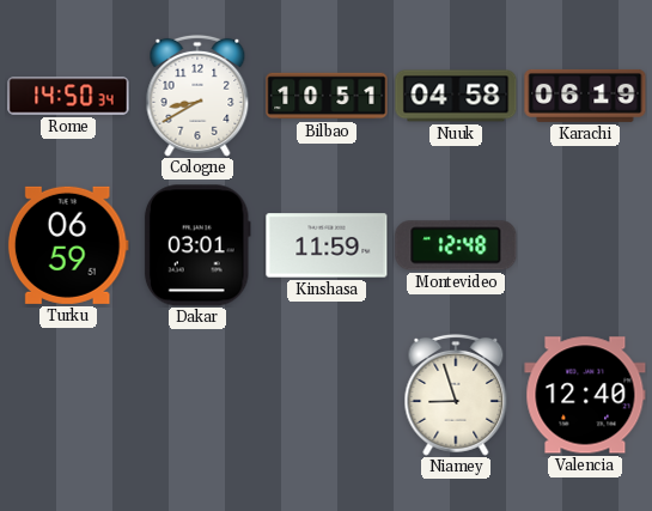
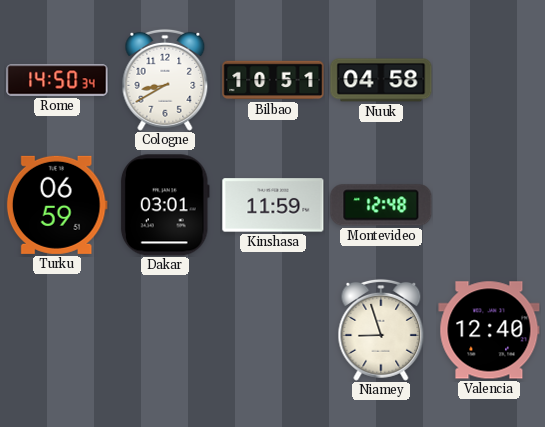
Karachi: 06:19 -> none
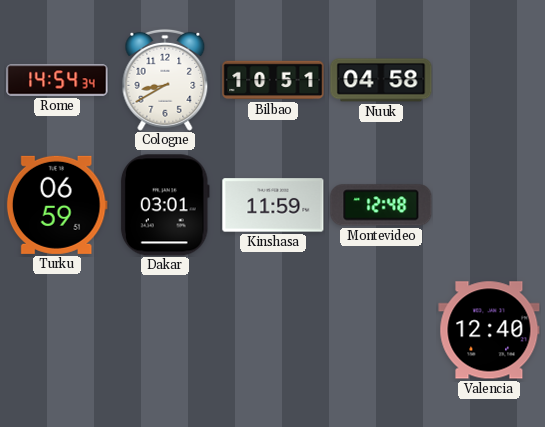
Rome: 14:50 -> 14:54
Niamey: 8:57 -> none
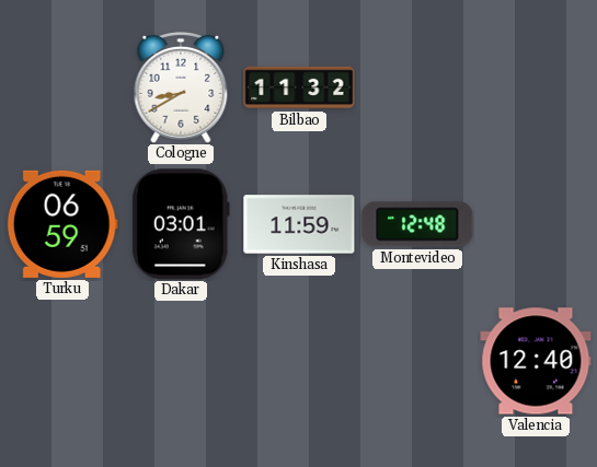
Rome: 14:54 -> none
Bilbao: 10:51 -> 11:32
Nuuk: 04:58 -> none
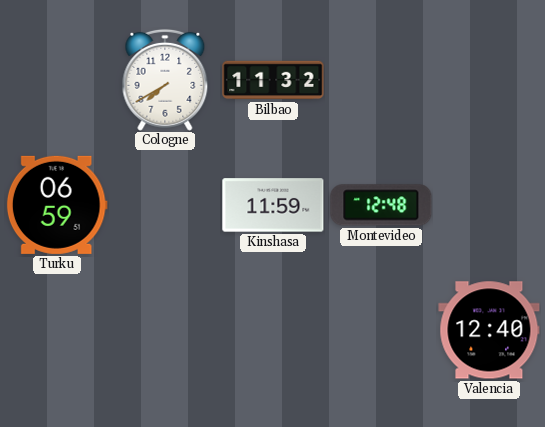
Cologne: 8:40 -> 7:40
Dakar: 03:01 -> none
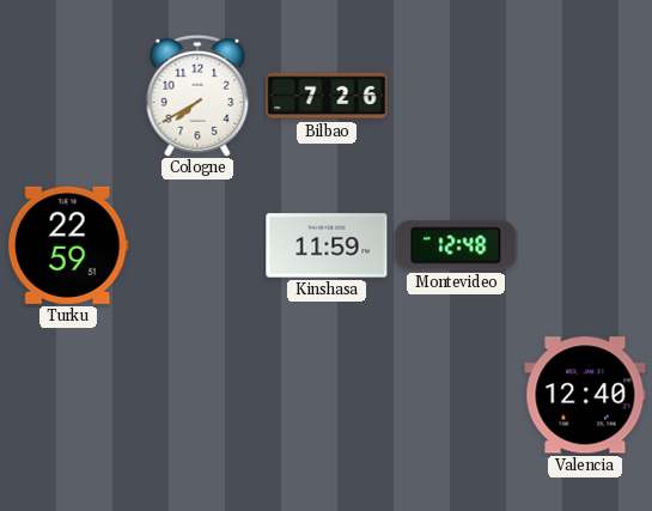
Bilbao: 11:32 -> 7:26
Turku: 06:59 -> 22:59
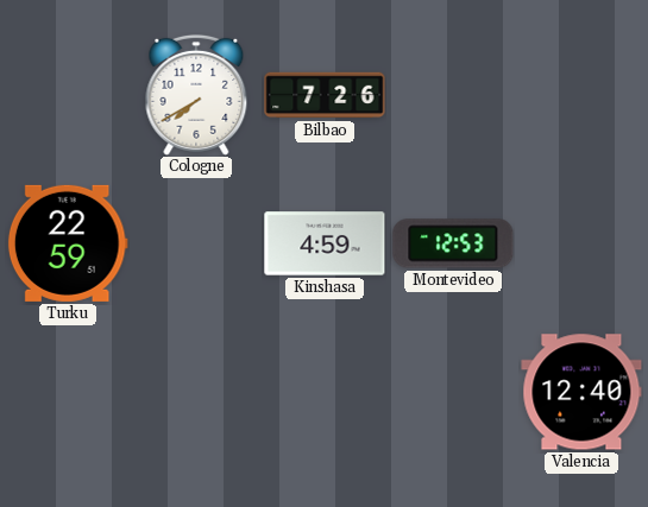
Kinshasa: 11:59 -> 4:59
Montevideo: 12:48 -> 12:53
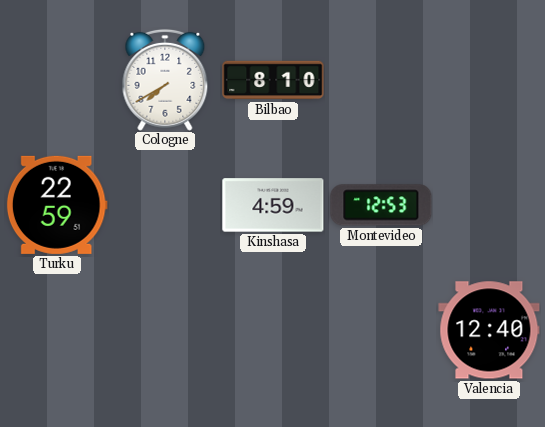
Bilbao: 7:26 -> 8:10
